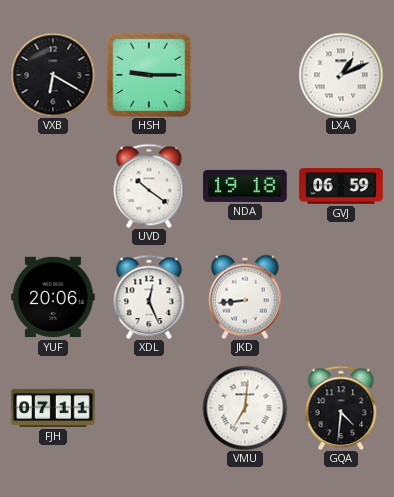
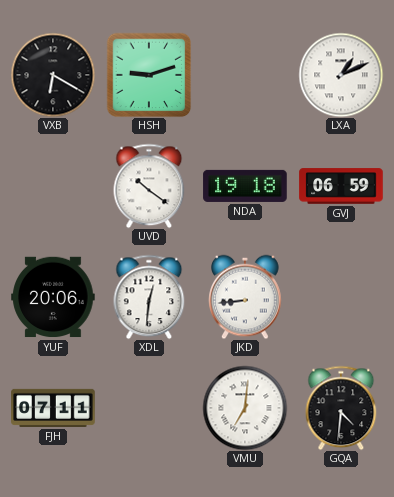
HSH: 9:15 -> 9:12
XDL: 12:26 -> 12:31
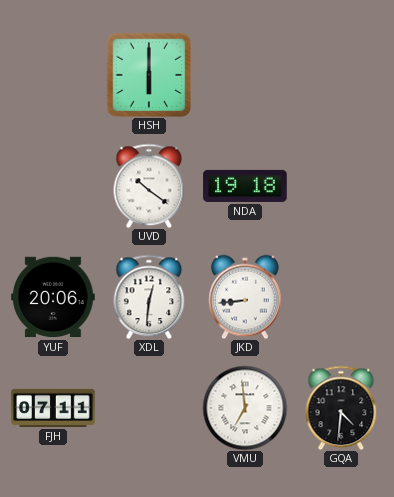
VXB: 6:20 -> none
HSH: 9:12 -> 6:00
LXA: 1:11 -> none
GVJ: 06:59 -> none
VMU: 7:01 -> 6:59
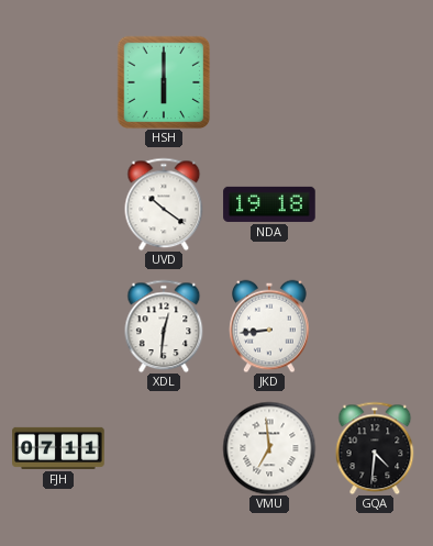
YUF: 20:06 -> none
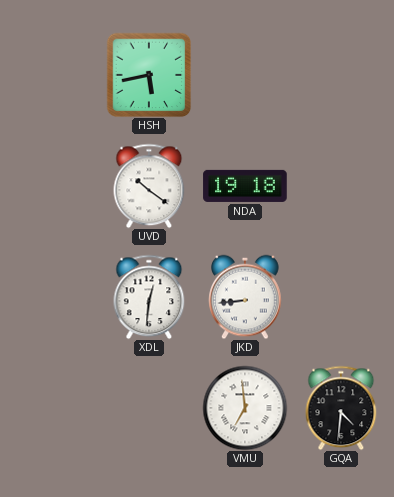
HSH: 6:00 -> 5:43
FJH: 07:11 -> none
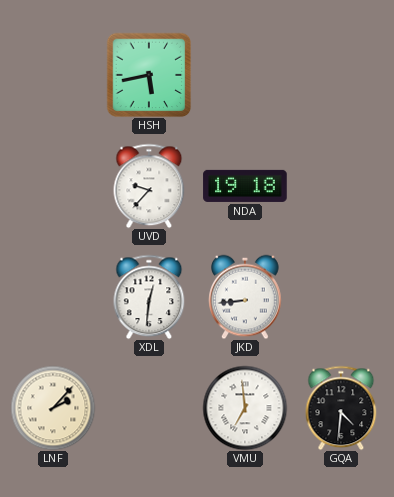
UVD: 10:21 -> 9:37
LNF: none -> 2:07
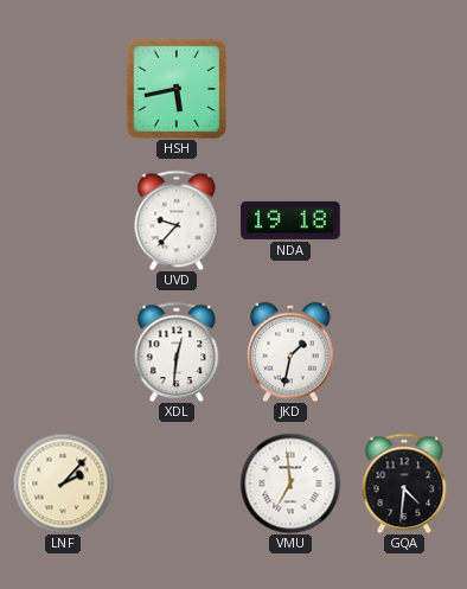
JKD: 8:44 -> 1:32
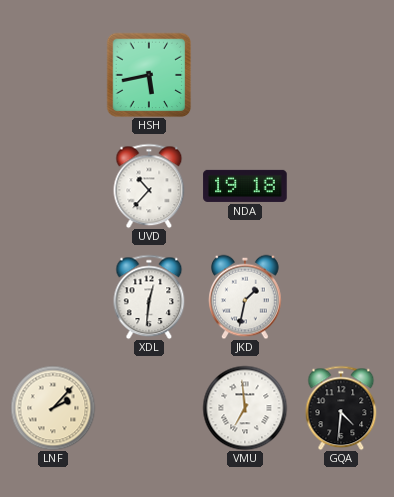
UVD: 9:37 -> 10:37
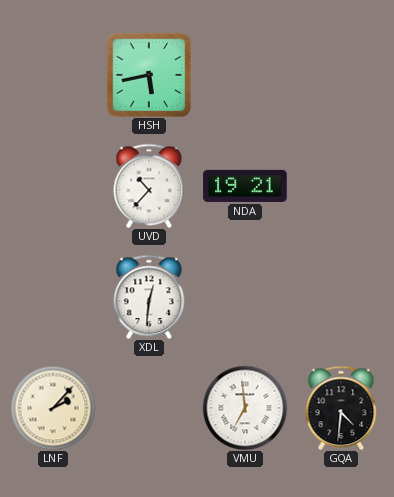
NDA: 19:18 -> 19:21
JKD: 1:32 -> none
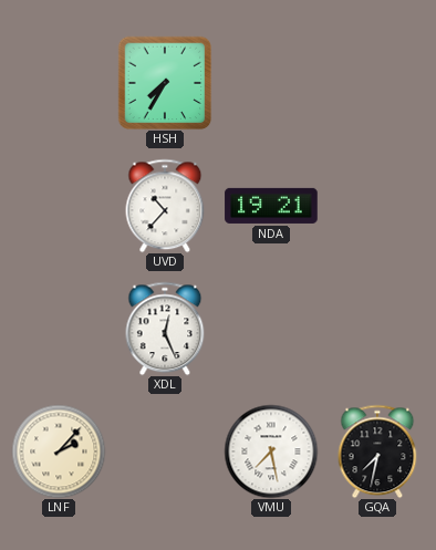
HSH: 5:43 -> 7:35
XDL: 12:31 -> 12:26
VMU: 6:59 -> 7:28
GQA: 4:31 -> 7:32
